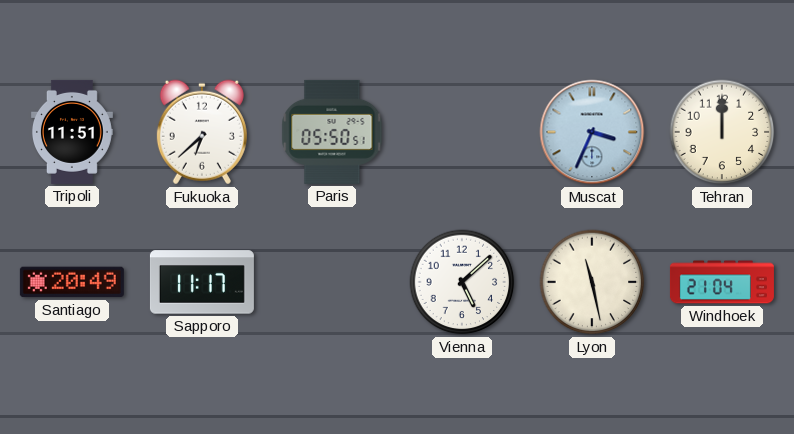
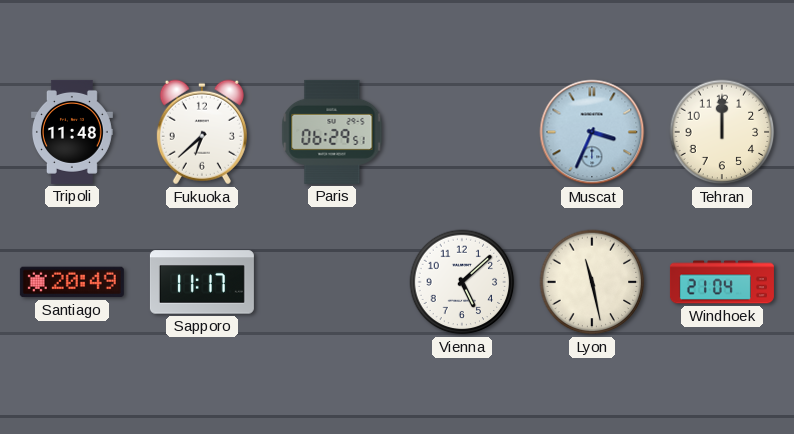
Tripoli: 11:51 -> 11:48
Paris: 05:50 -> 06:29
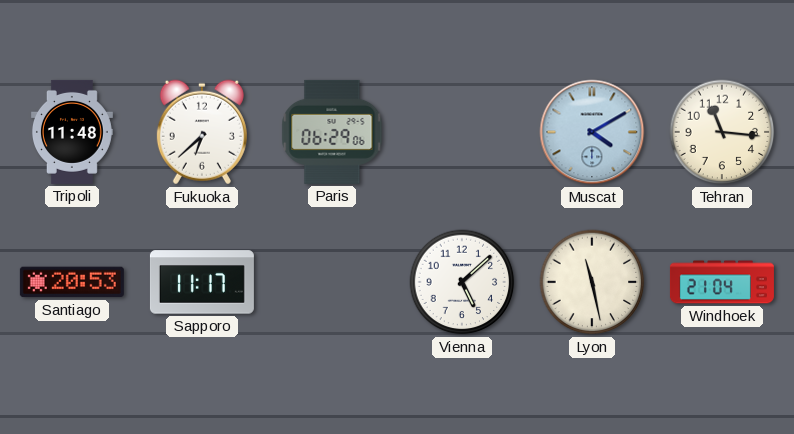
Paris: 06:29:51 -> 06:29:06
Muscat: 3:34 -> 4:10
Tehran: 12:00 -> 11:16
Santiago: 20:49 -> 20:53
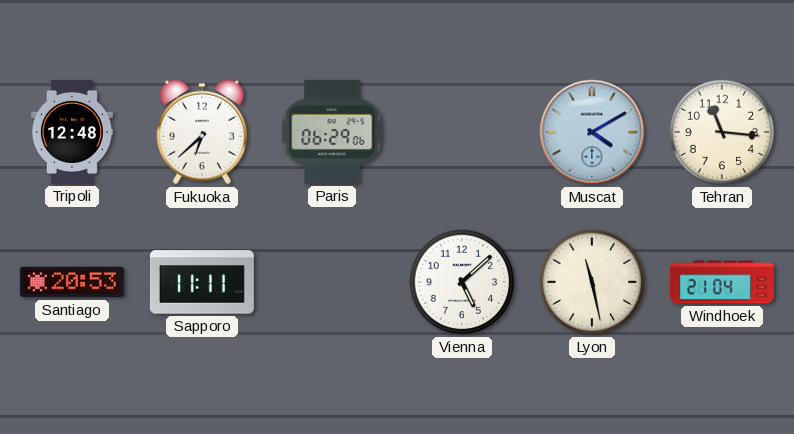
Tripoli: 11:48 -> 12:48
Sapporo: 11:17 -> 11:11
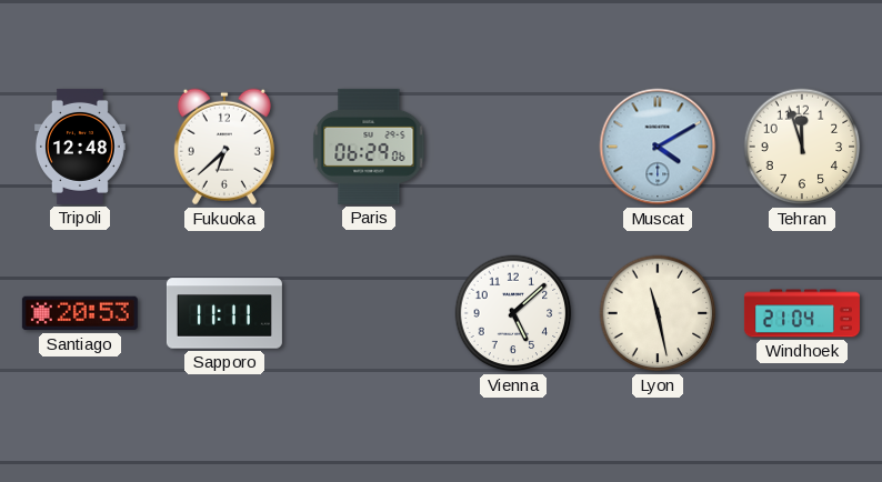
Tehran: 11:16 -> 11:57
